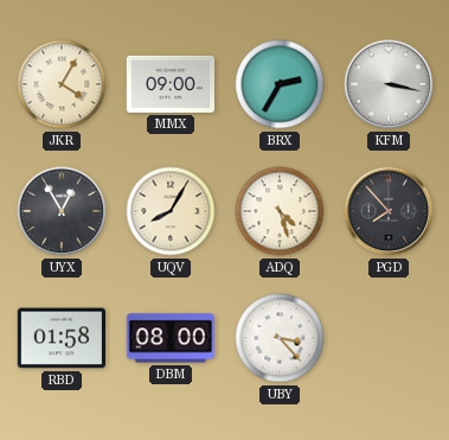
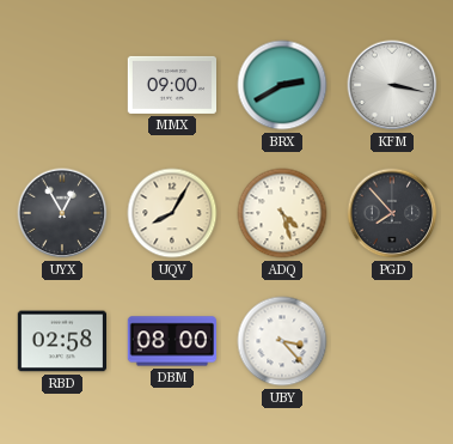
JKR: 4:05 -> none
BRX: 2:35 -> 2:40
RBD: 01:58 -> 02:58
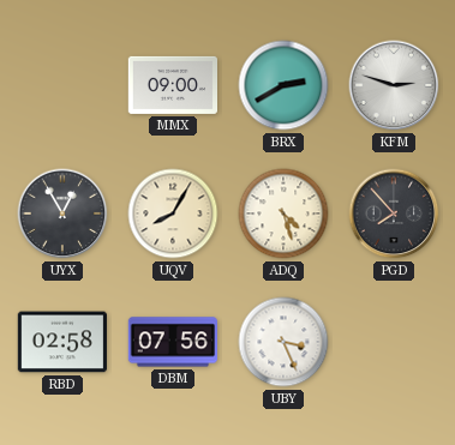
KFM: 3:17 -> 2:48
DBM: 08:00 -> 07:56
UBY: 3:23 -> 3:26
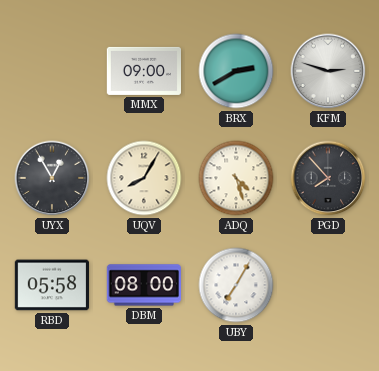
RBD: 02:58 -> 05:58
DBM: 07:56 -> 08:00
UBY: 3:26 -> 7:05
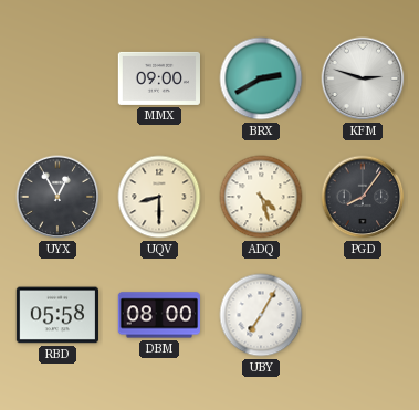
UQV: 8:05 -> 8:30
PGD: 7:53 -> 8:06
